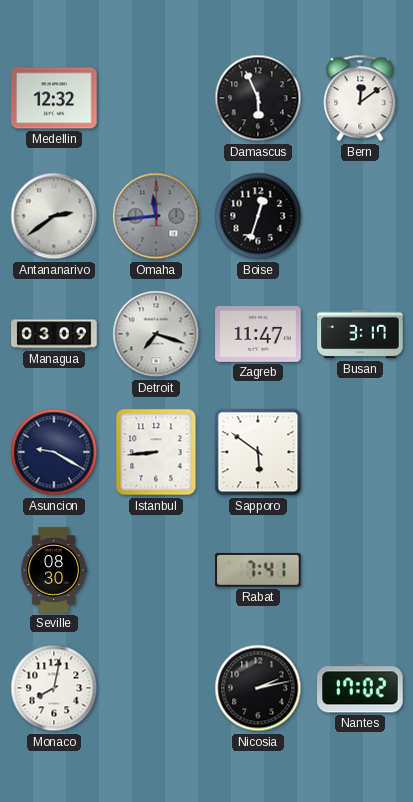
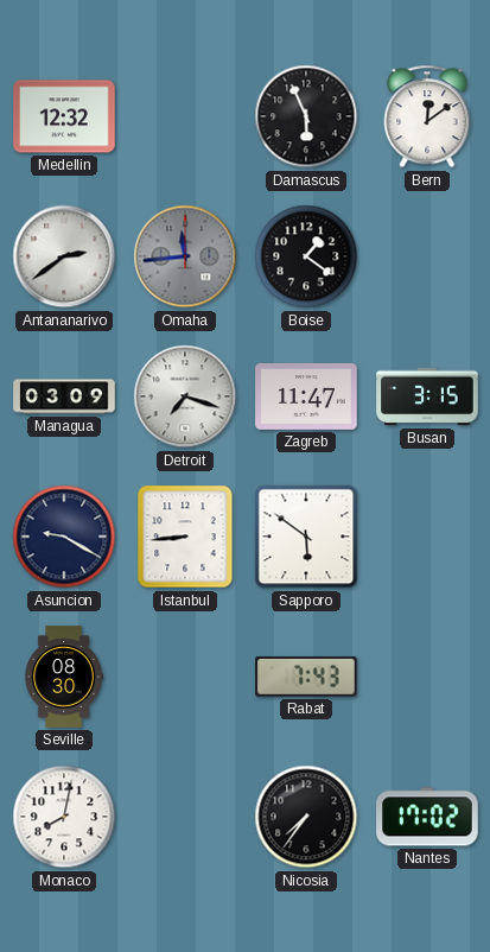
Boise: 12:33 -> 1:21
Busan: 3:17 -> 3:15
Rabat: 7:41 -> 7:43
Nicosia: 2:13 -> 7:36
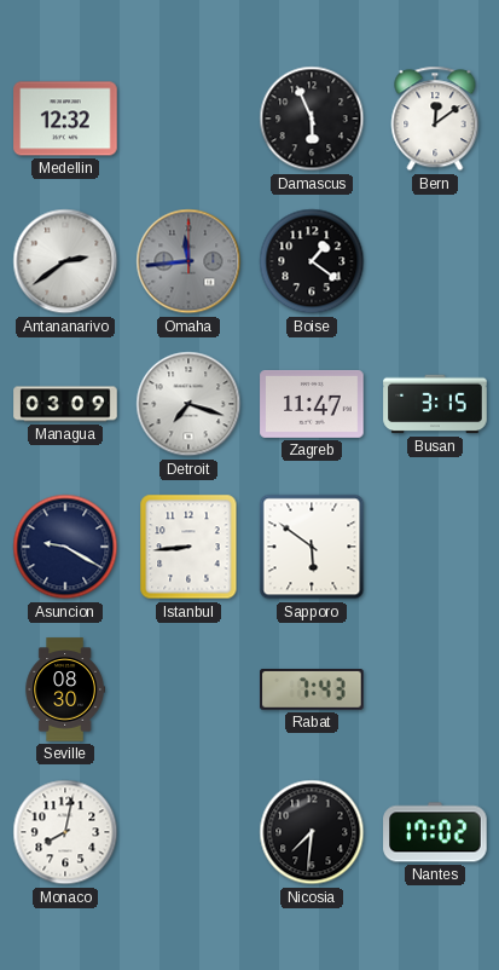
Nicosia: 7:36 -> 7:31
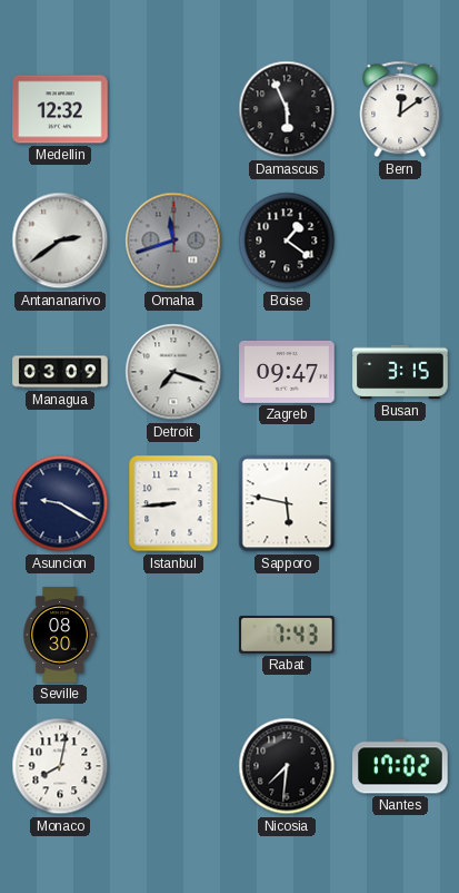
Omaha: 11:44 -> 11:42
Zagreb: 11:47 -> 09:47
Sapporo: 5:51 -> 5:47
